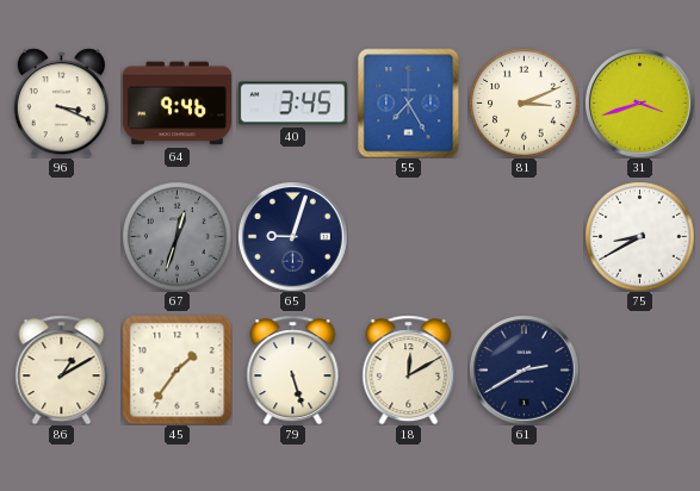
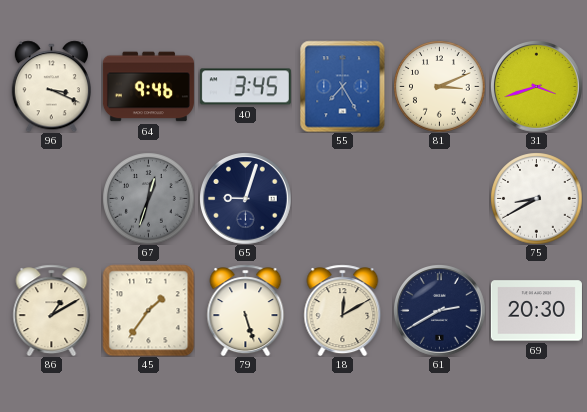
69: none -> 20:30
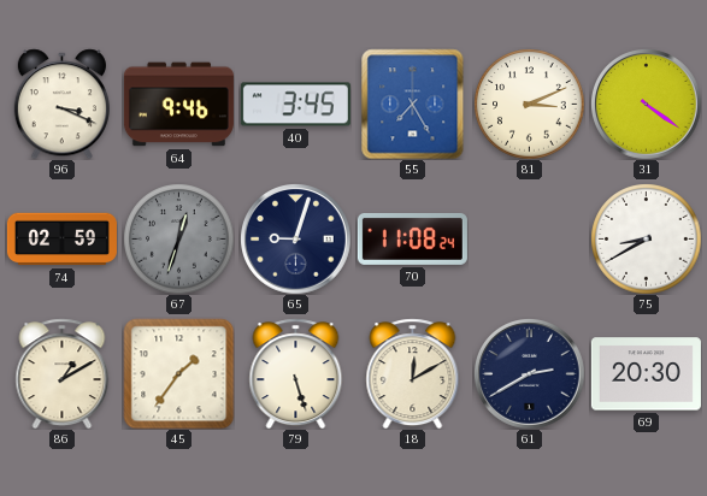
31: 3:42 -> 4:21
74: none -> 02:59
70: none -> 11:08
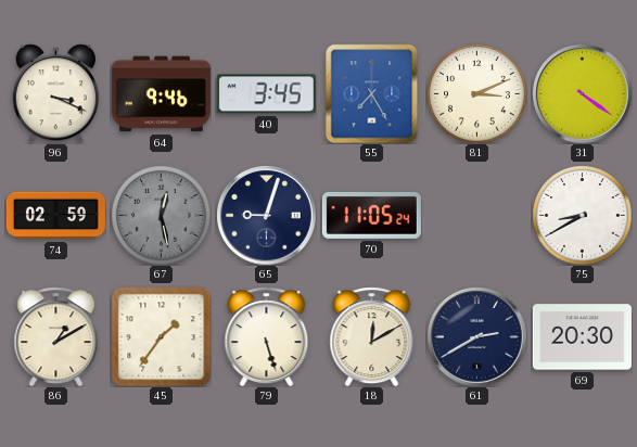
67: 12:33 -> 12:28
70: 11:08 -> 11:05
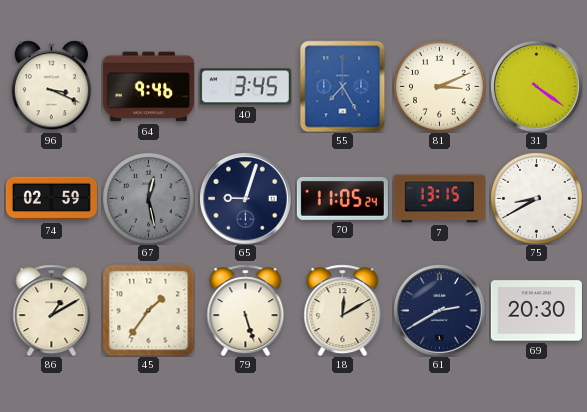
7: none -> 13:15
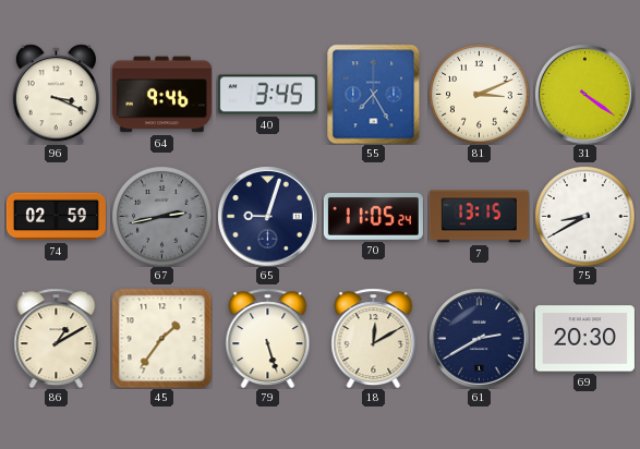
67: 12:28 -> 2:43
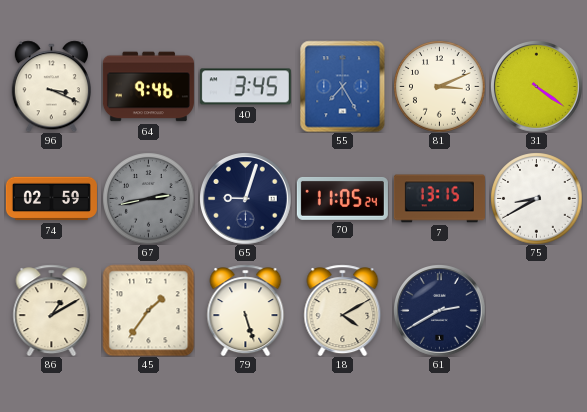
18: 12:10 -> 4:10
69: 20:30 -> none
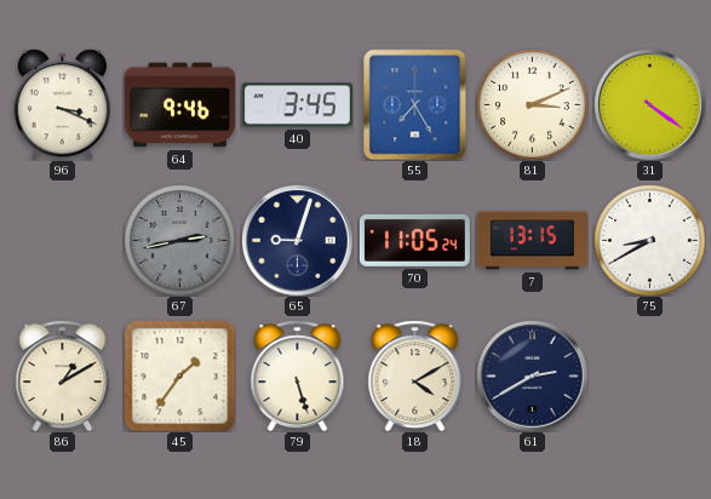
74: 02:59 -> none
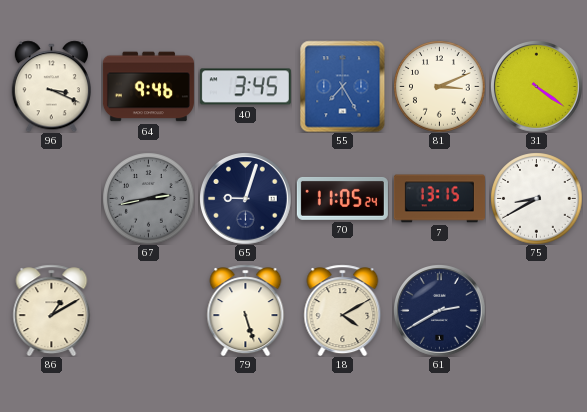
45: 1:36 -> none
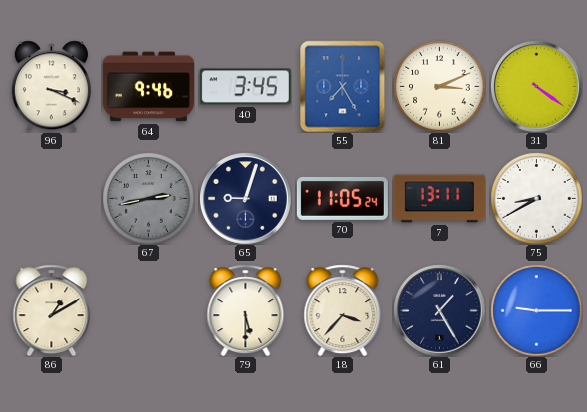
7: 13:15 -> 13:11
79: 5:27 -> 5:30
18: 4:10 -> 3:37
61: 2:40 -> 1:25
66: none -> 9:15
